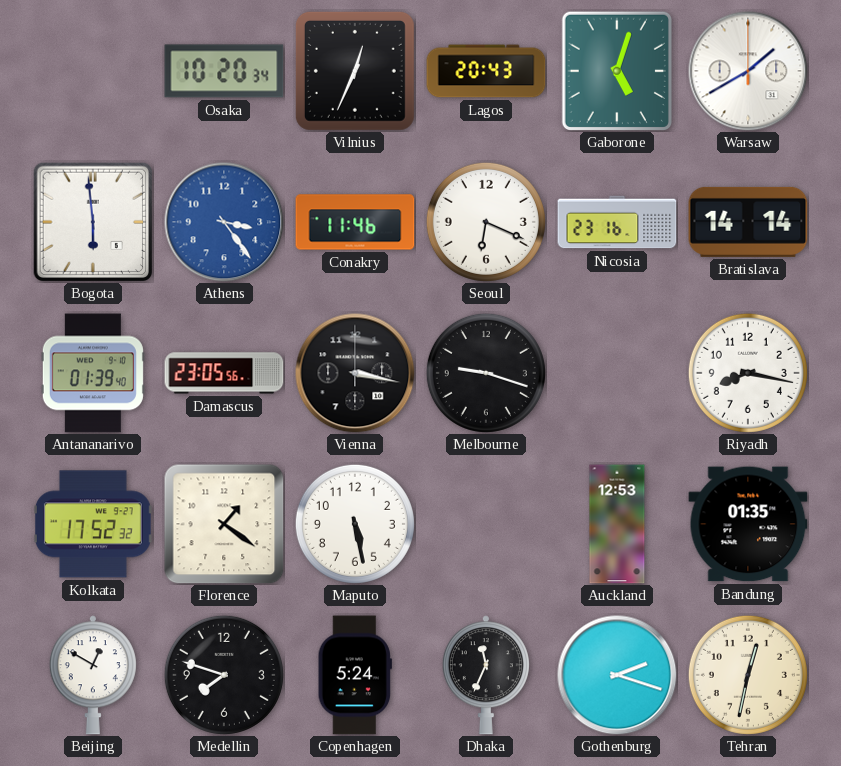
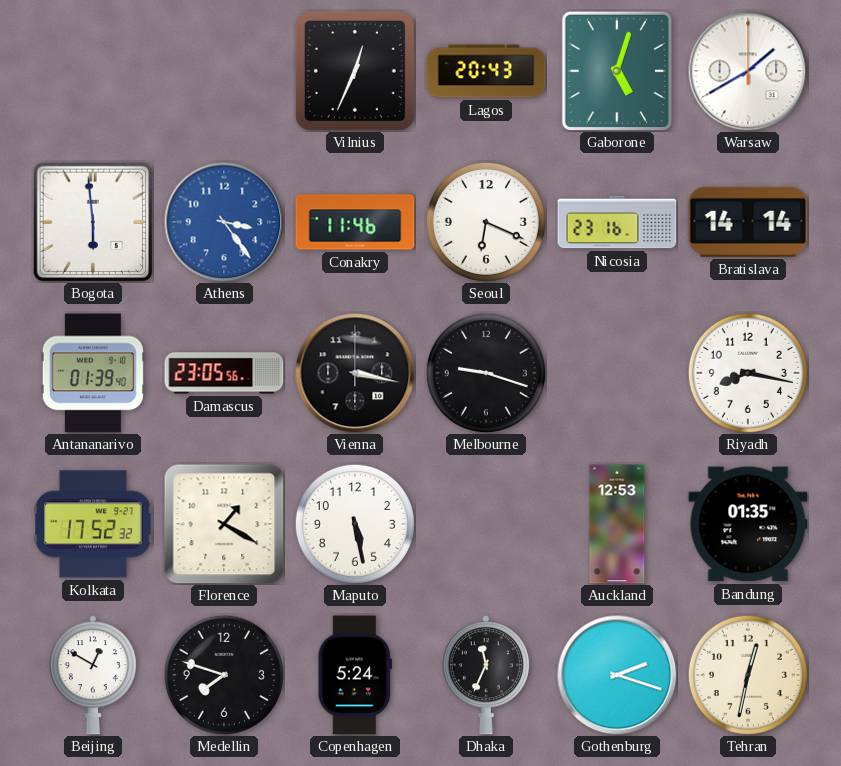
Osaka: 10:20 -> none
Florence: 1:21 -> 1:20
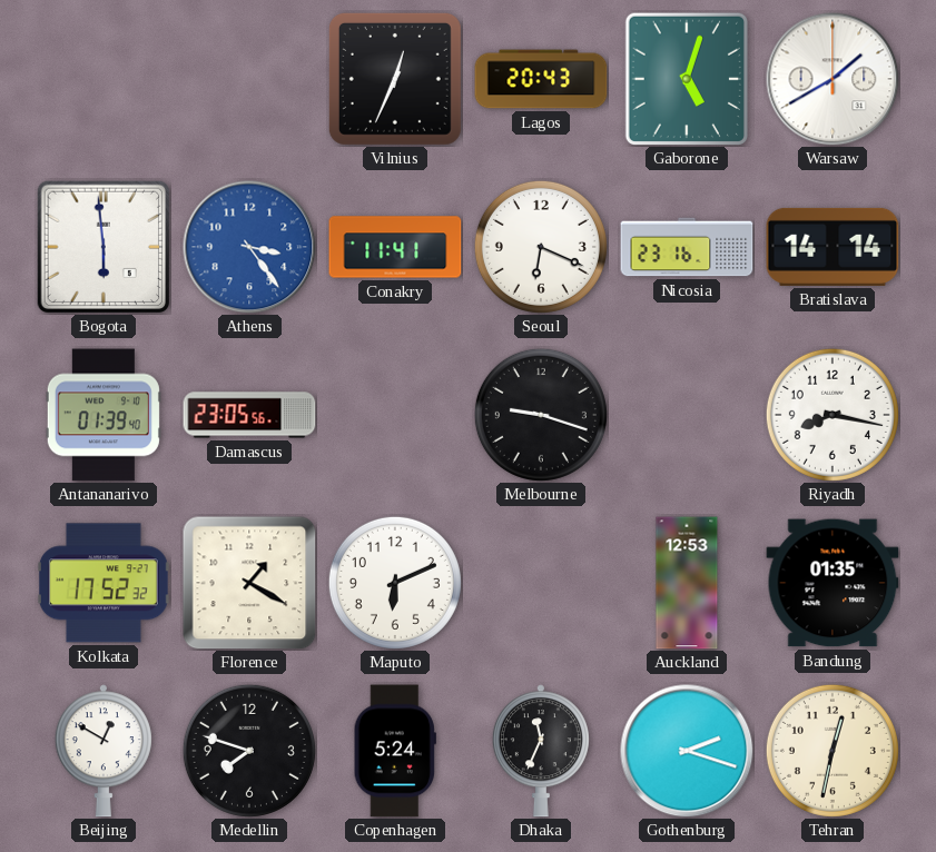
Conakry: 11:46 -> 11:41
Vienna: 3:17 -> none
Maputo: 5:28 -> 6:11
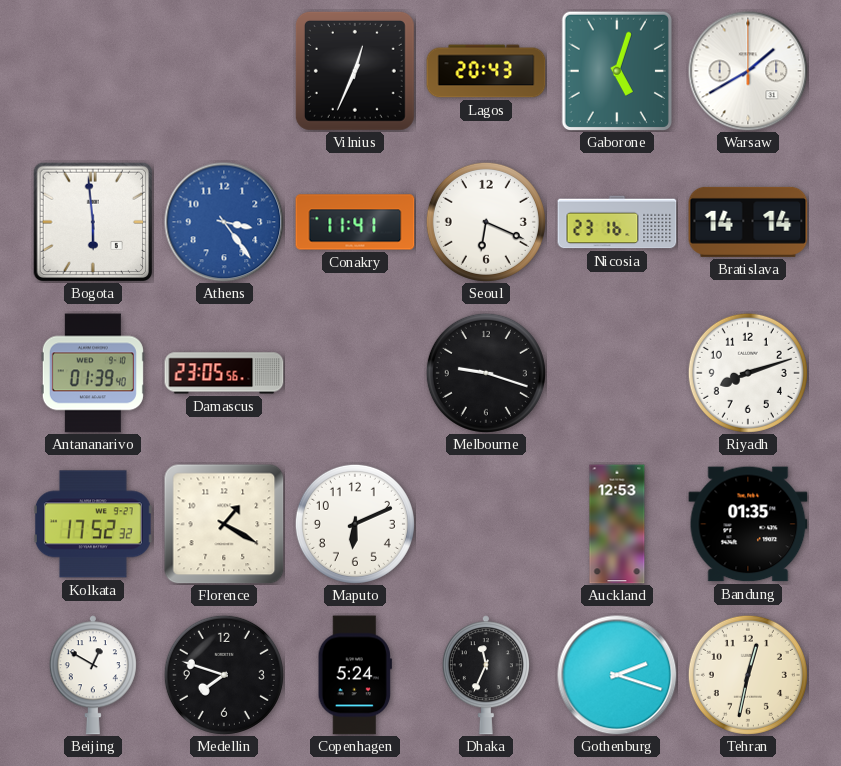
Riyadh: 8:17 -> 8:12
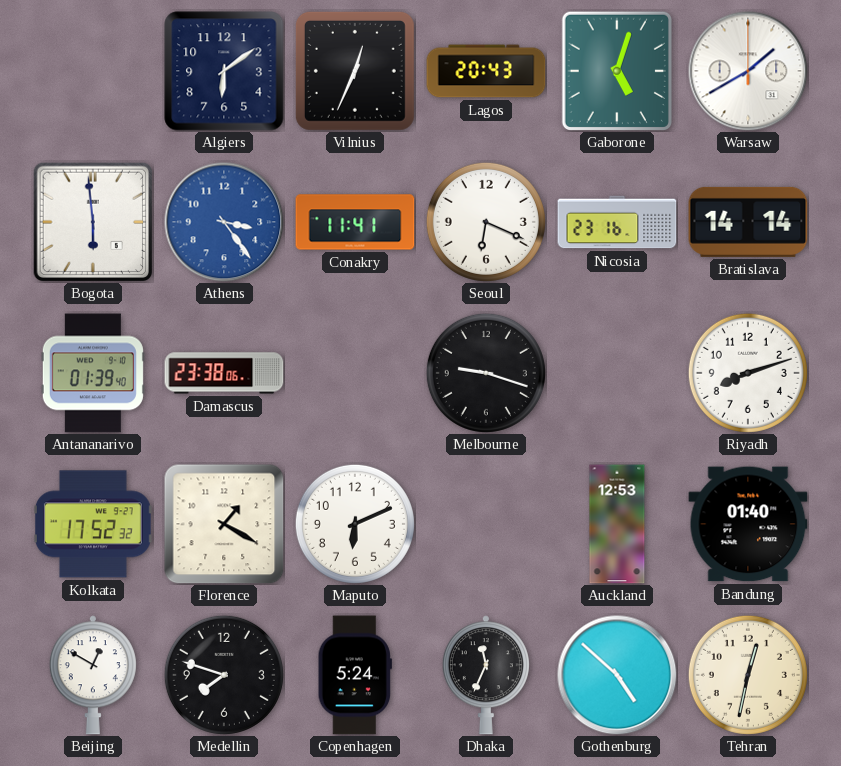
Algiers: none -> 6:09
Damascus: 23:05 -> 23:38
Bandung: 01:35 -> 01:40
Gothenburg: 2:18 -> 4:52
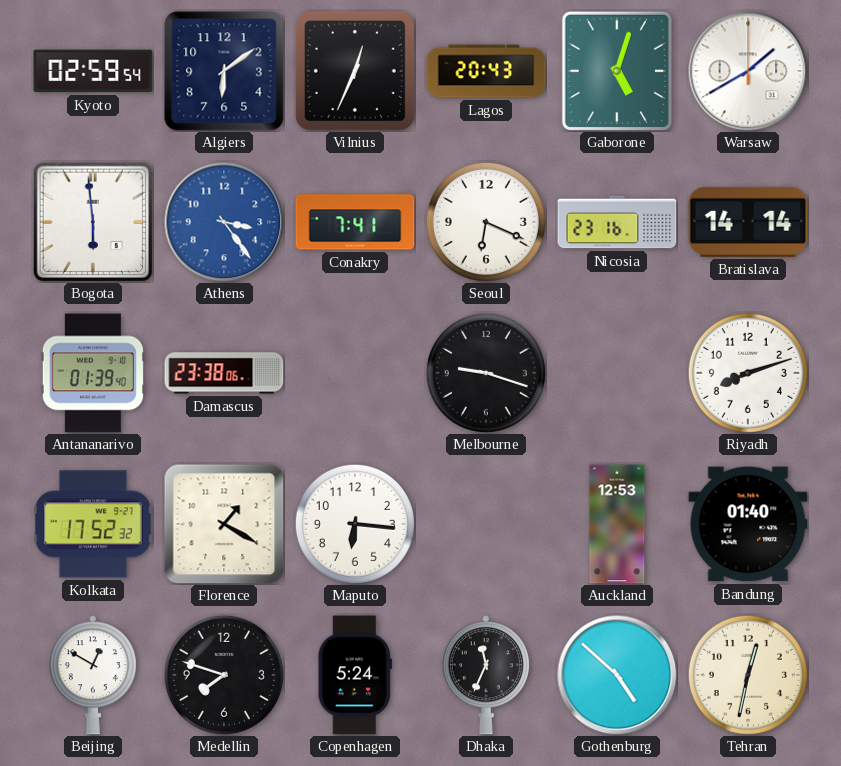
Kyoto: none -> 02:59
Conakry: 11:41 -> 7:41
Maputo: 6:11 -> 6:16
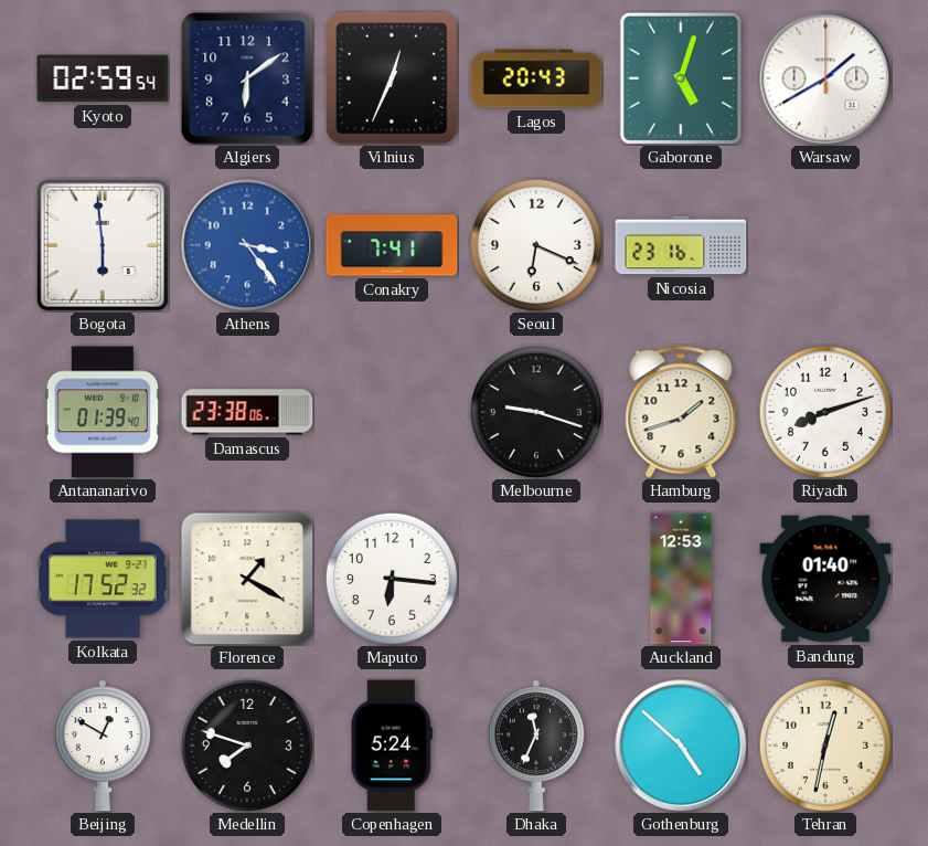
Bratislava: 14:14 -> none
Hamburg: none -> 1:42
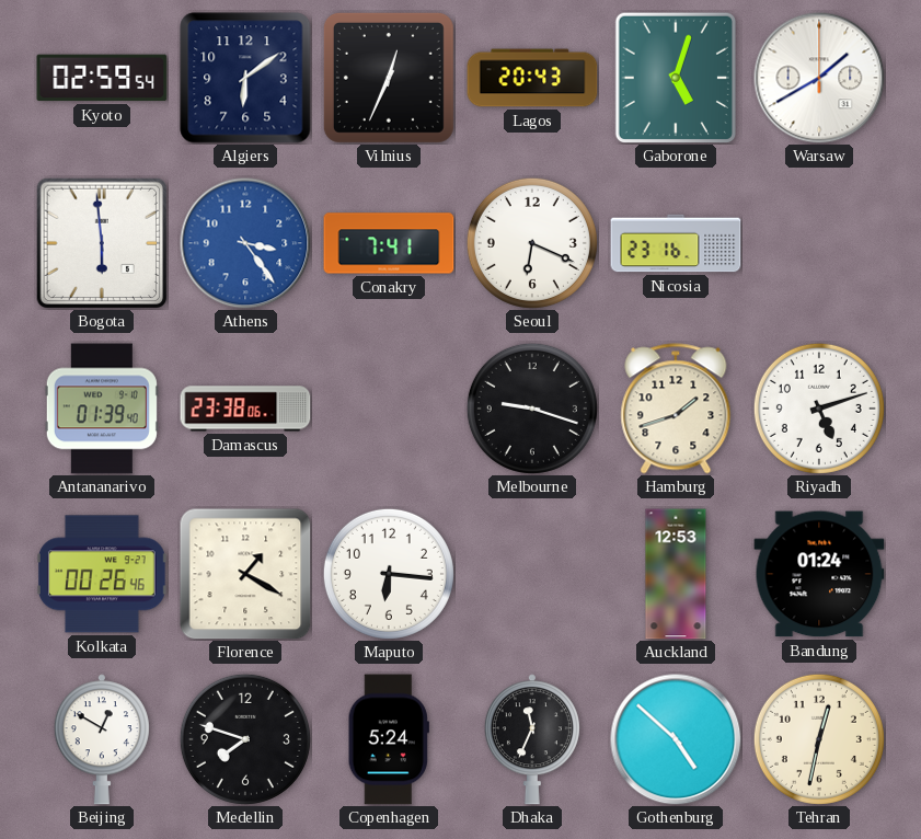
Riyadh: 8:12 -> 5:12
Kolkata: 17:52 -> 00:26
Bandung: 01:40 -> 01:24
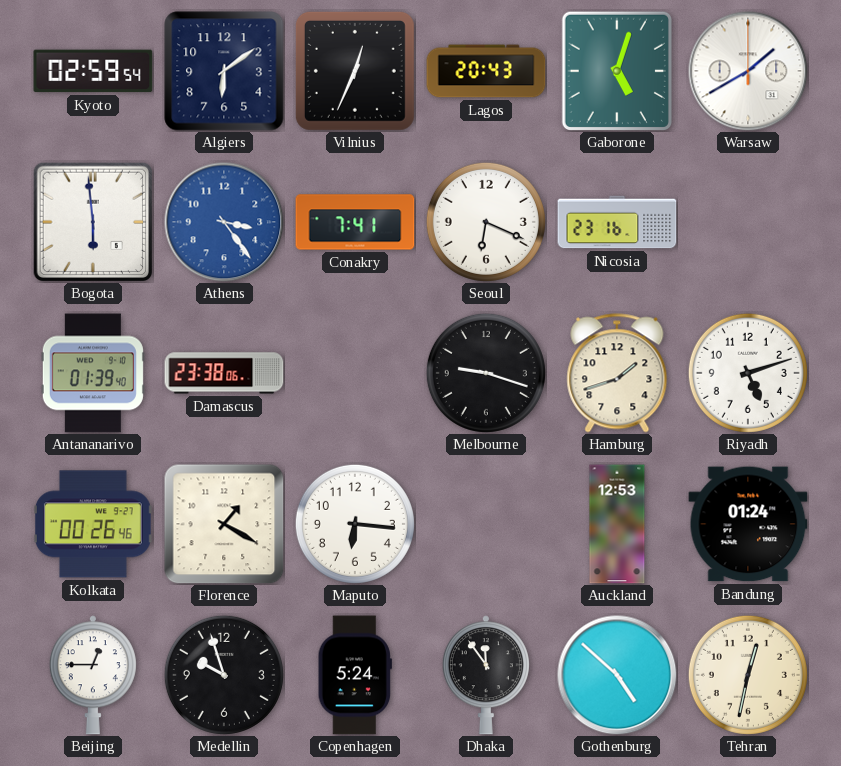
Beijing: 12:50 -> 12:45
Medellin: 7:48 -> 9:57
Dhaka: 11:34 -> 11:54
